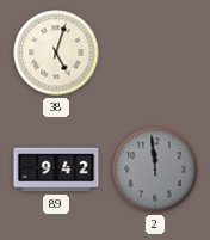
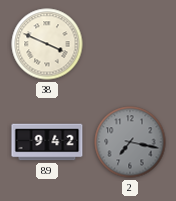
38: 5:03 -> 3:49
2: 11:59 -> 7:17
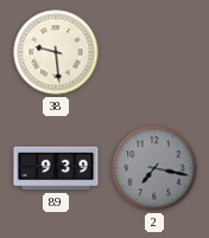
38: 3:49 -> 9:29
89: 9:42 -> 9:39
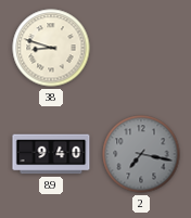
38: 9:29 -> 8:48
89: 9:39 -> 9:40
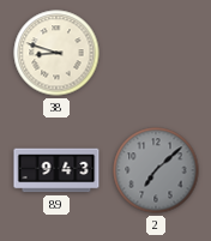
89: 9:40 -> 9:43
2: 7:17 -> 7:08
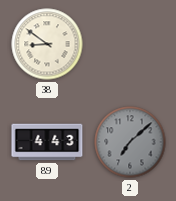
38: 8:48 -> 8:51
89: 9:43 -> 4:43
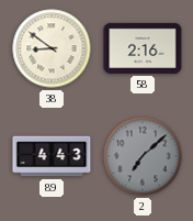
58: none -> 2:16
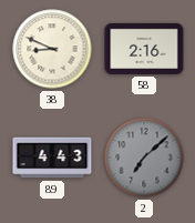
38: 8:51 -> 8:49
